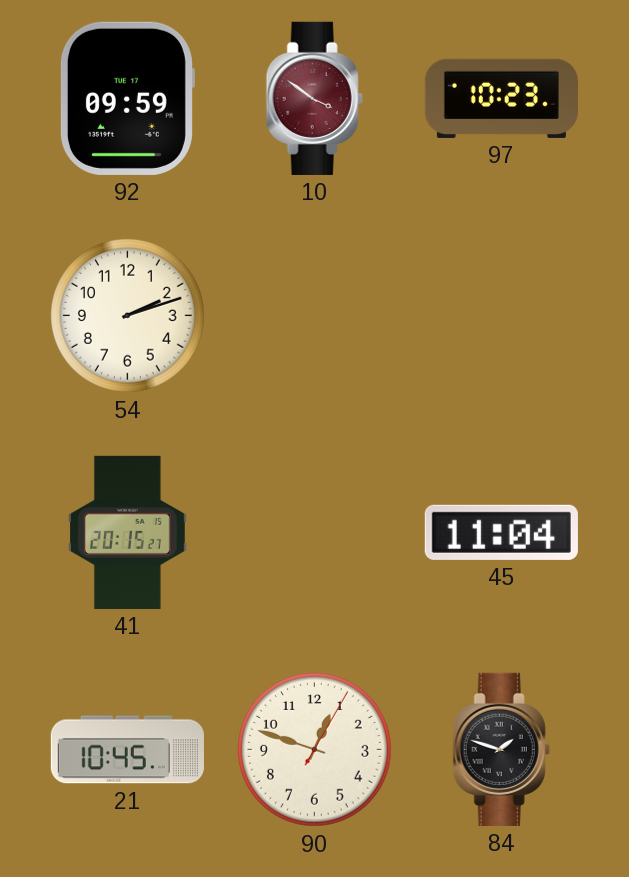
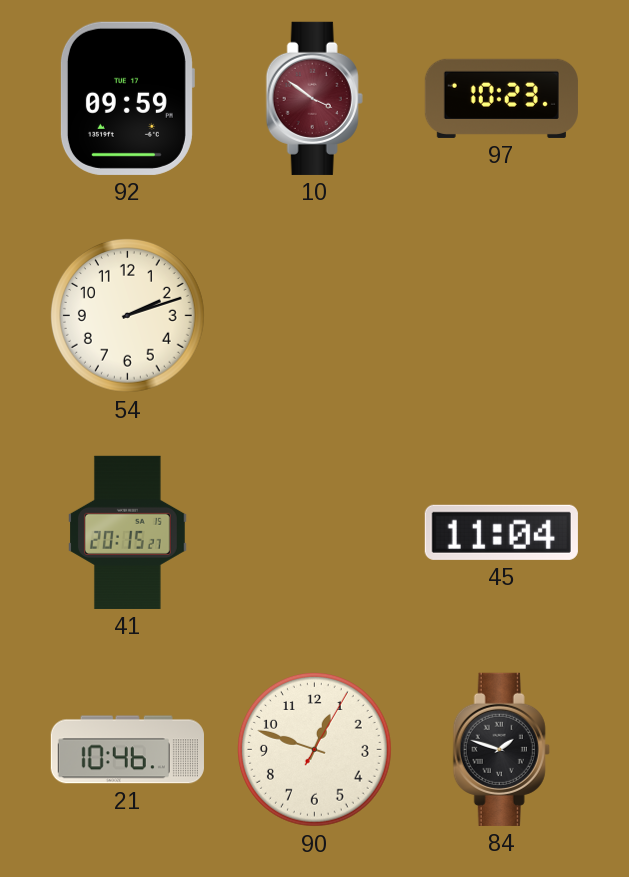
21: 10:45 -> 10:46
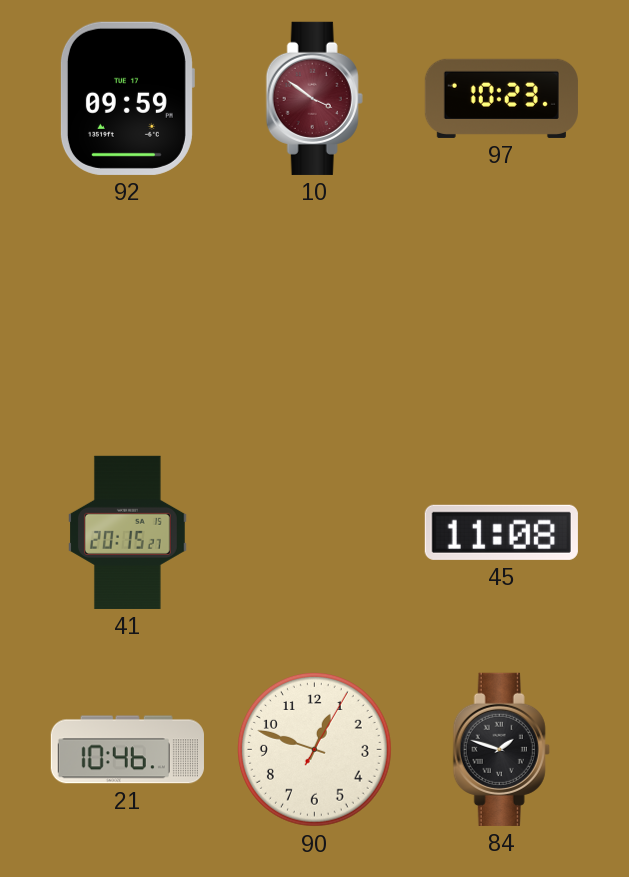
54: 2:12 -> none
45: 11:04 -> 11:08
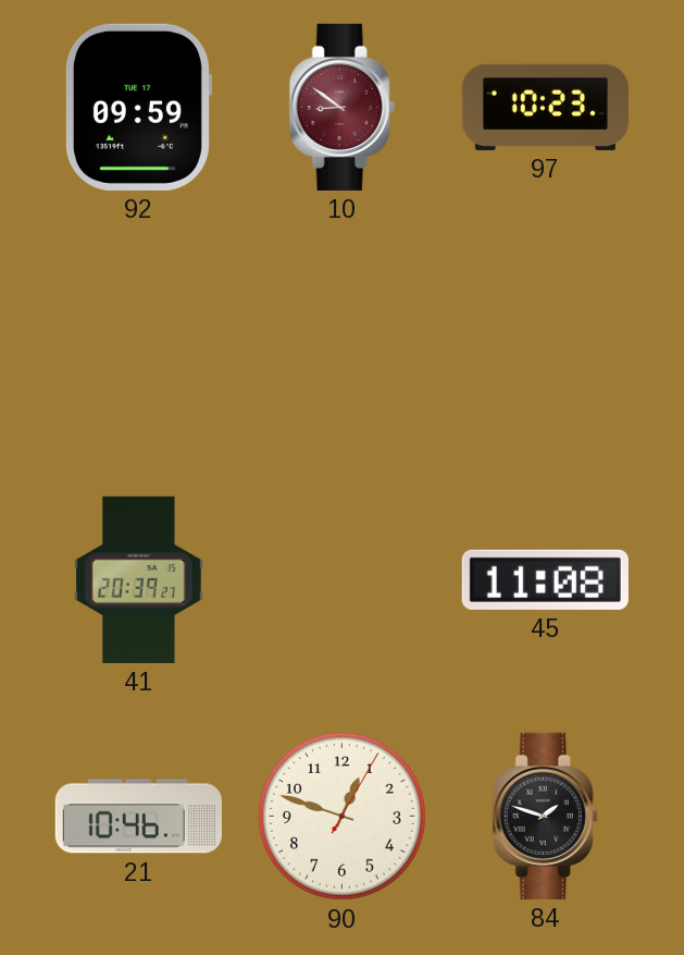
10: 3:51 -> 8:51
41: 20:15 -> 20:39
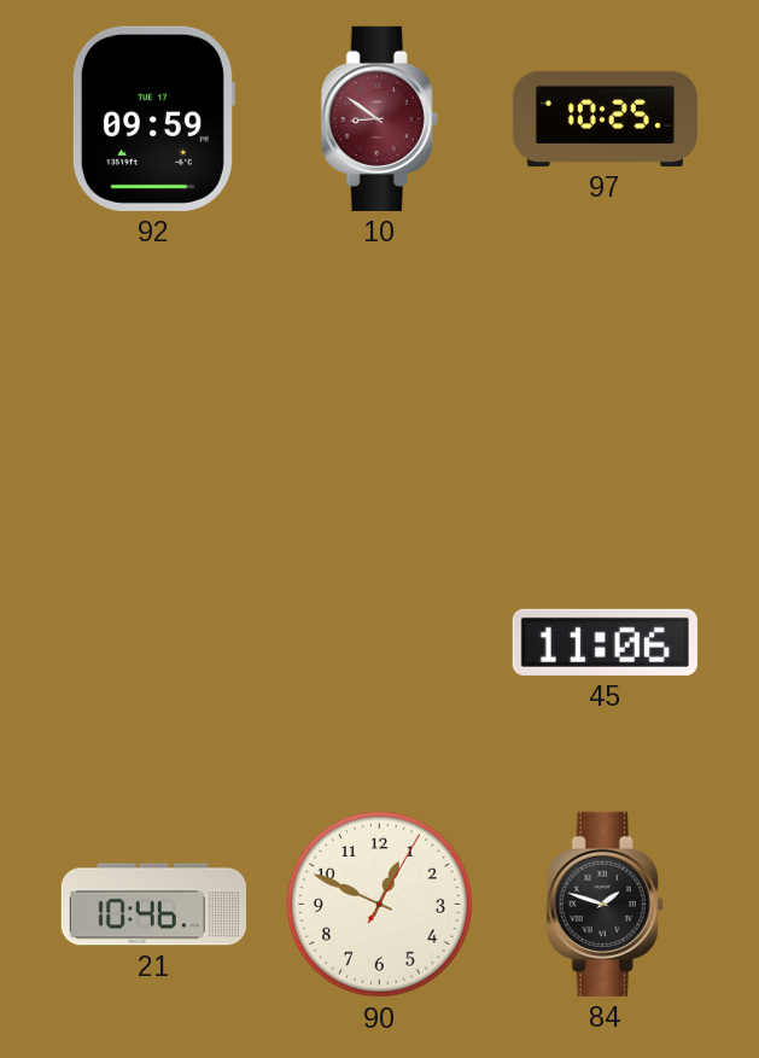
97: 10:23 -> 10:25
41: 20:39 -> none
45: 11:08 -> 11:06
90: 12:48 -> 12:49
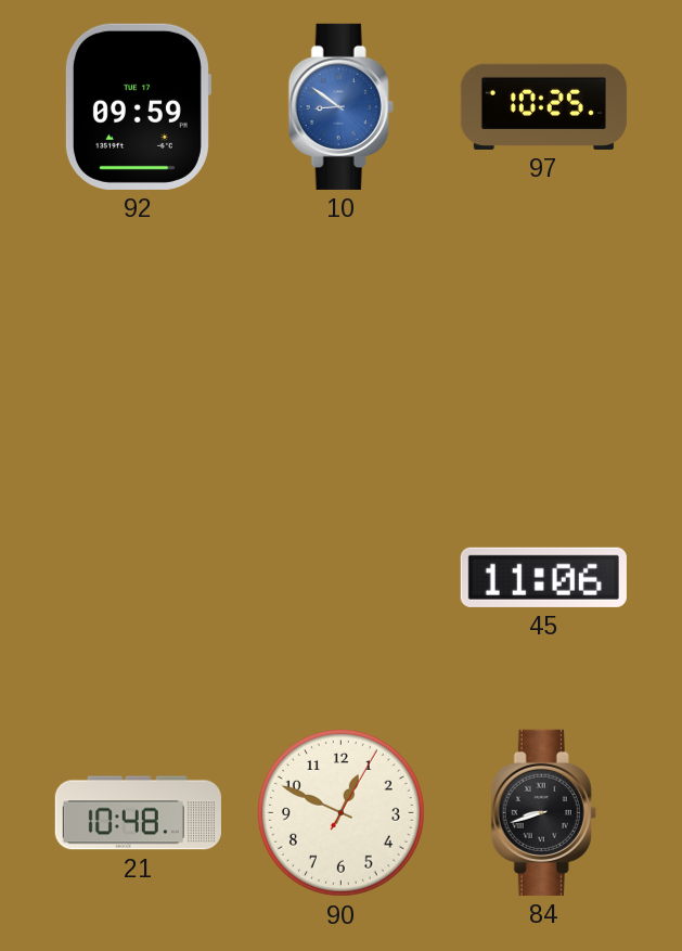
10 dial: burgundy -> blue
21: 10:46 -> 10:48
84: 1:48 -> 8:42
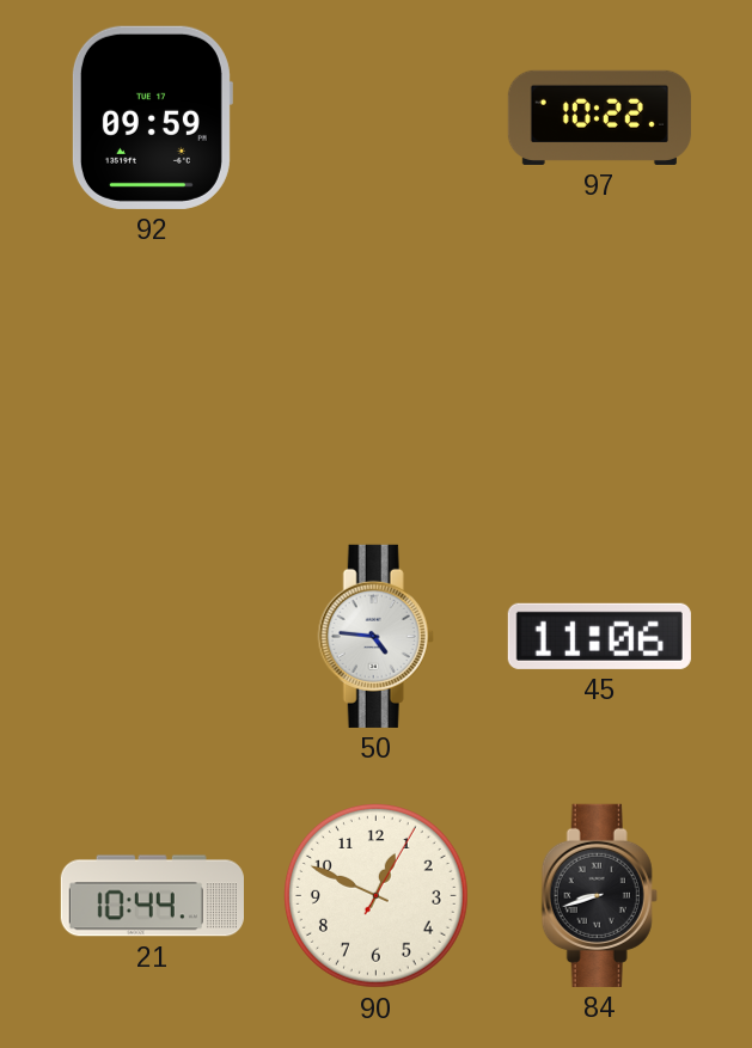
10: 8:51 -> none
97: 10:25 -> 10:22
50: none -> 4:46
21: 10:48 -> 10:44
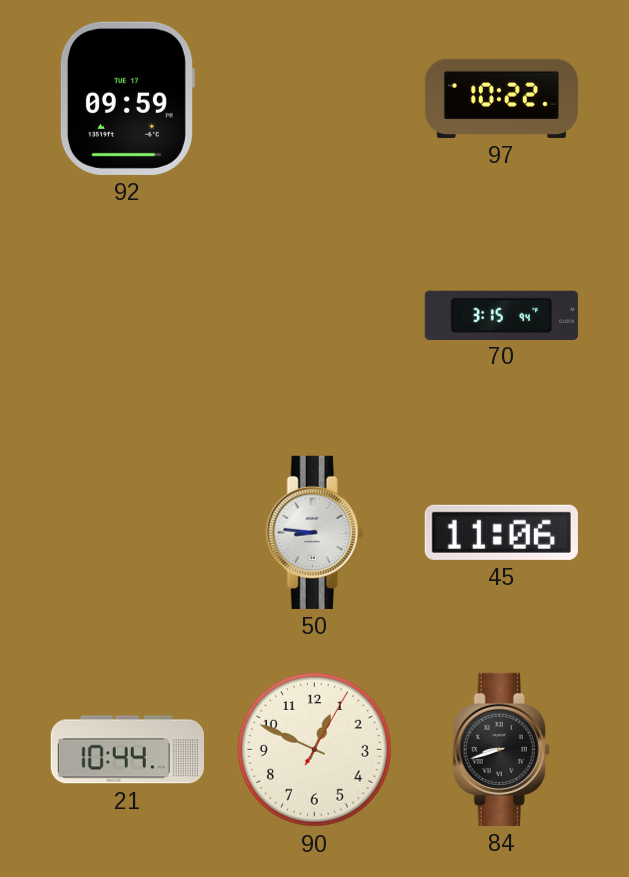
70: none -> 3:15
50: 4:46 -> 8:46
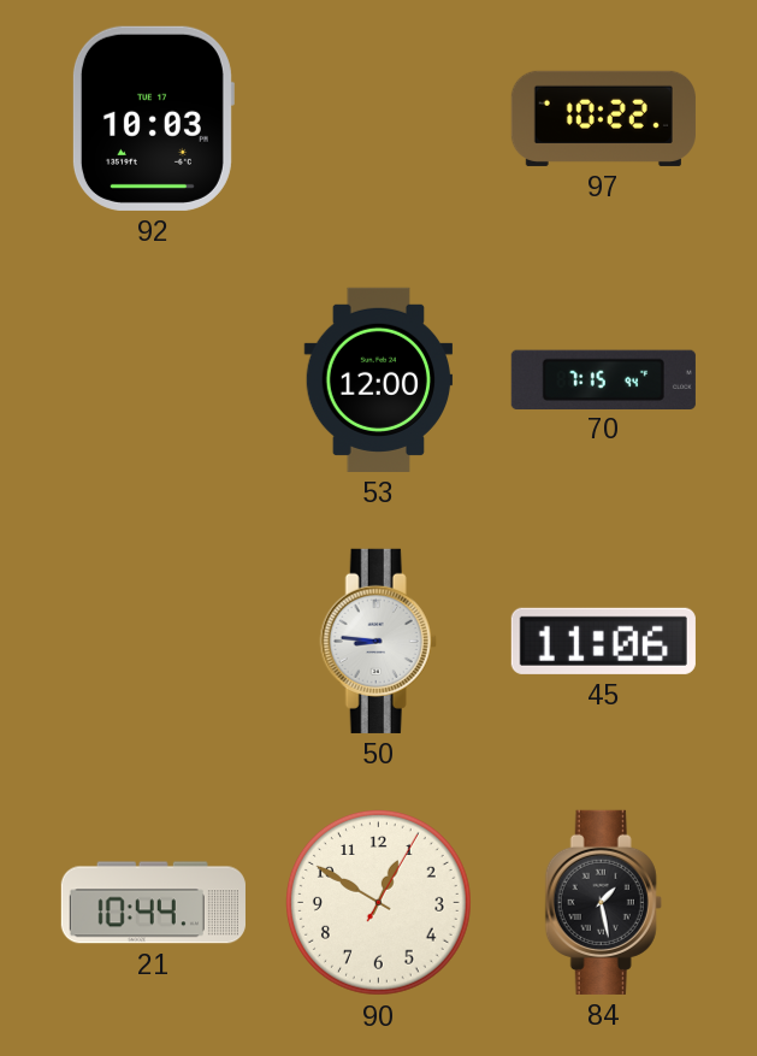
92: 09:59 -> 10:03
53: none -> 12:00
70: 3:15 -> 7:15
90: 12:49 -> 12:50
84: 8:42 -> 1:28
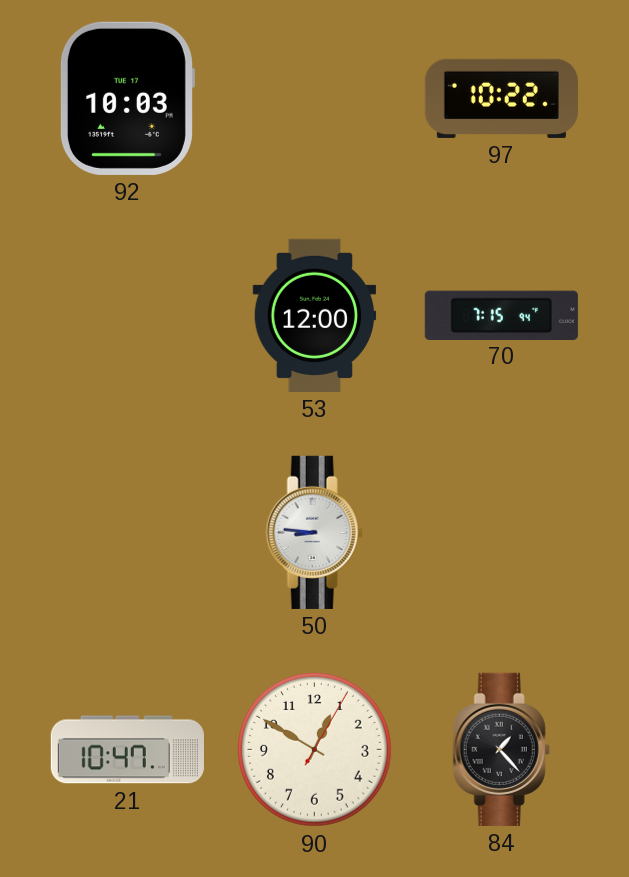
45: 11:06 -> none
21: 10:44 -> 10:47
84: 1:28 -> 1:23
